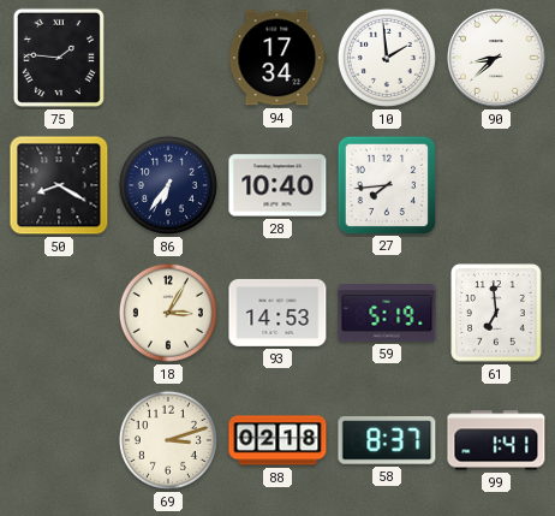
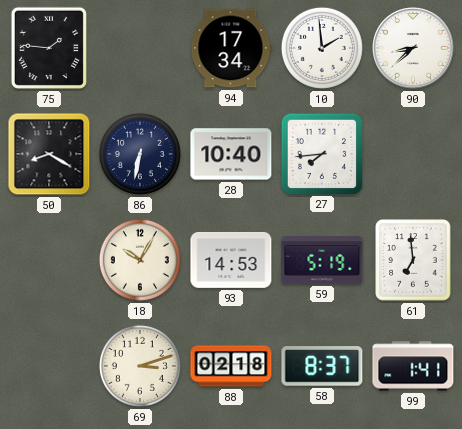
86: 6:36 -> 6:32
18: 3:05 -> 10:05
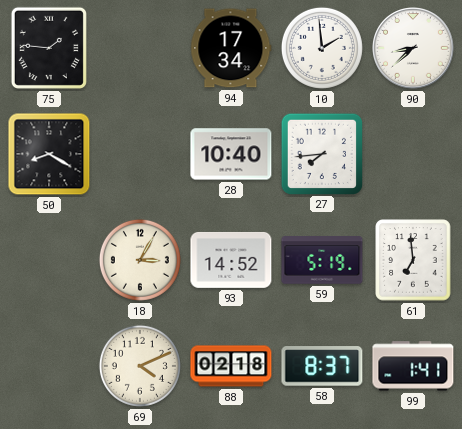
86: 6:32 -> none
18: 10:05 -> 3:05
93: 14:53 -> 14:52
69: 3:12 -> 4:11
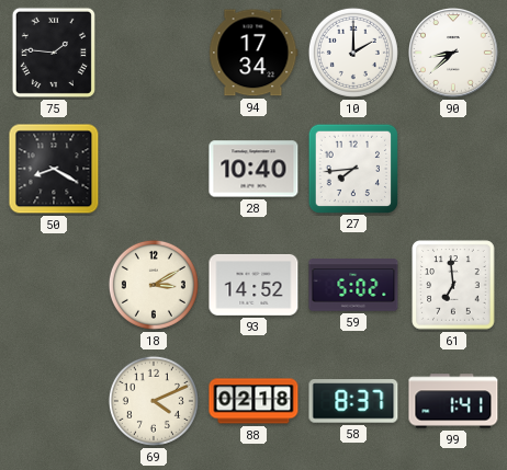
10: 1:59 -> 2:00
18: 3:05 -> 3:10
59: 5:19 -> 5:02
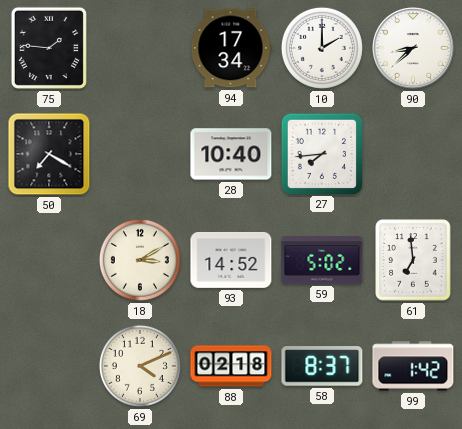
50: 8:20 -> 7:20
99: 1:41 -> 1:42
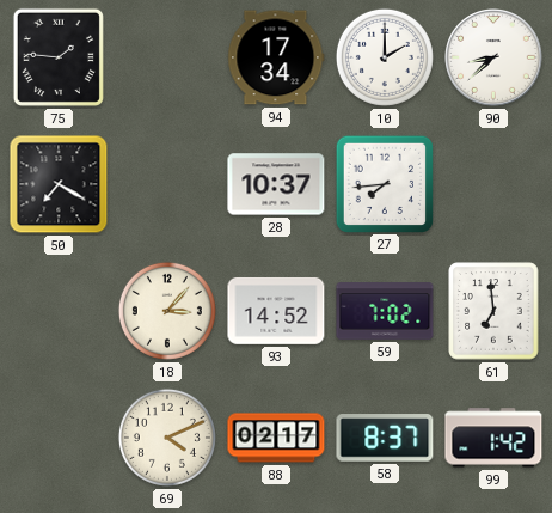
28: 10:40 -> 10:37
18: 3:10 -> 3:07
59: 5:02 -> 7:02
88: 02:18 -> 02:17
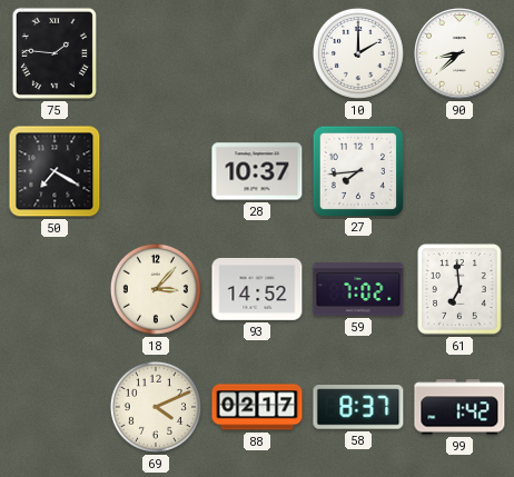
94: 17:34 -> none
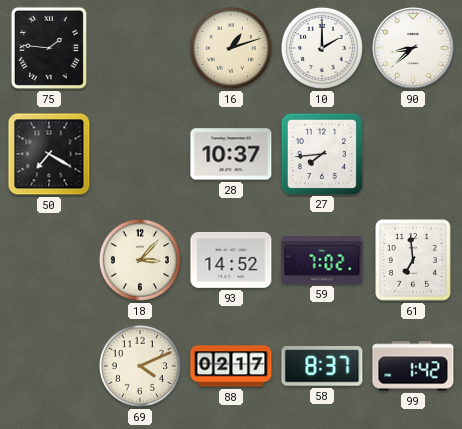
16: none -> 1:12
